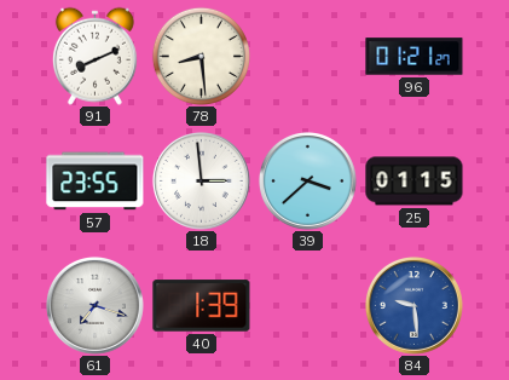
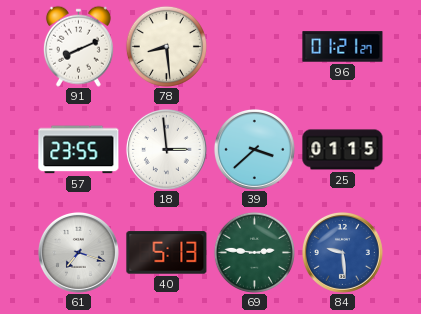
40: 1:39 -> 5:13
69: none -> 2:46
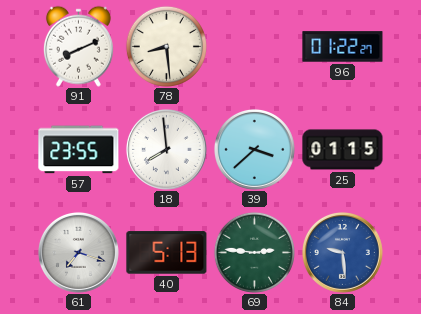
96: 01:21 -> 01:22
18: 2:59 -> 7:59
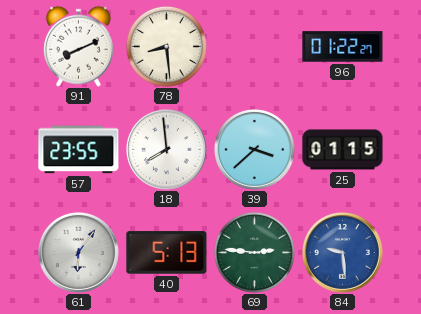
61: 7:18 -> 6:06
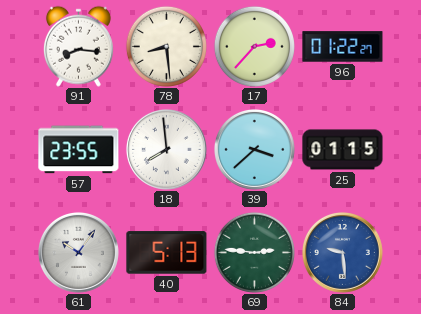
91: 8:11 -> 8:16
17: none -> 2:37
61: 6:06 -> 10:06
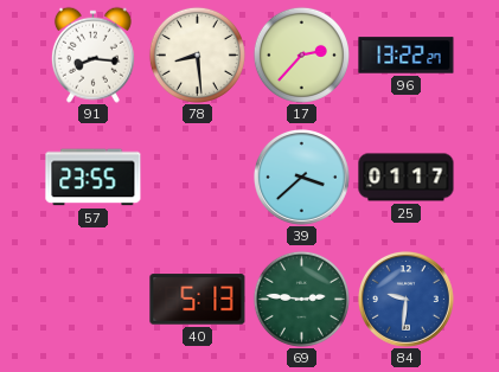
96: 01:22 -> 13:22
18: 7:59 -> none
25: 01:15 -> 01:17
61: 10:06 -> none
84: 9:29 -> 9:31
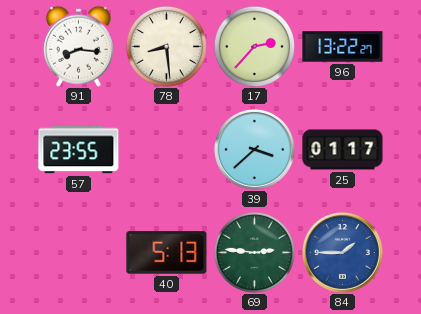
84: 9:31 -> 1:45
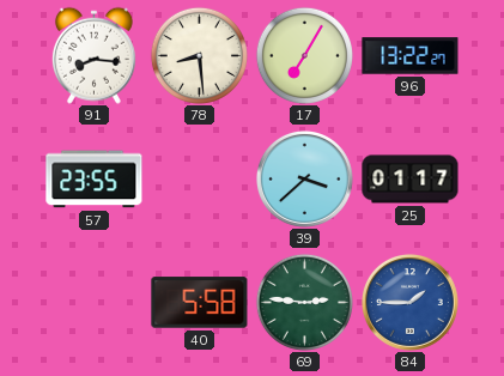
17: 2:37 -> 7:05
40: 5:13 -> 5:58
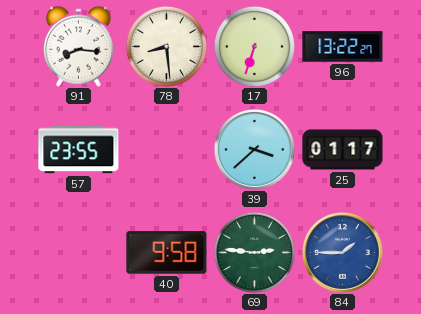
17: 7:05 -> 6:33
40: 5:58 -> 9:58
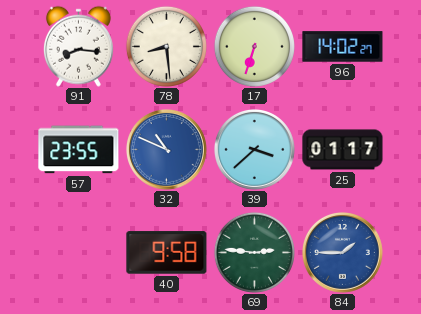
96: 13:22 -> 14:02
32: none -> 10:49
